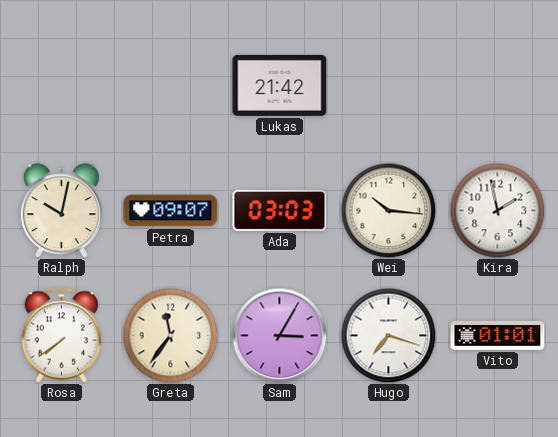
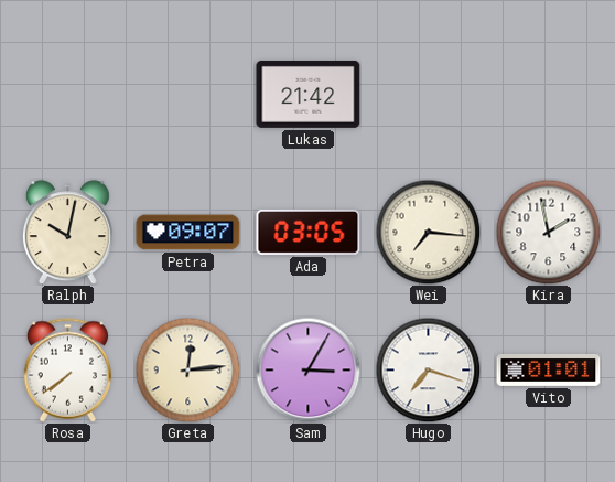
Ada: 03:03 -> 03:05
Wei: 10:16 -> 7:16
Greta: 11:36 -> 12:14
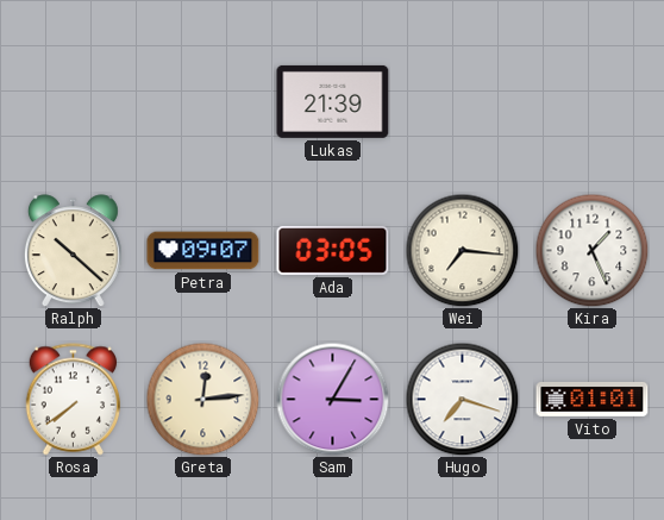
Lukas: 21:42 -> 21:39
Ralph: 10:02 -> 10:22
Kira: 1:58 -> 1:26
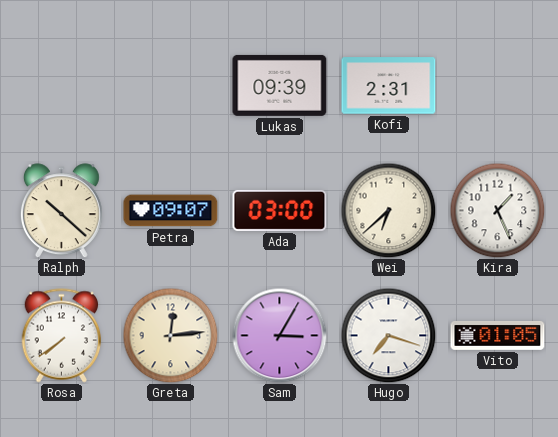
Lukas: 21:39 -> 09:39
Kofi: none -> 2:31
Ada: 03:05 -> 03:00
Wei: 7:16 -> 6:38
Vito: 01:01 -> 01:05
